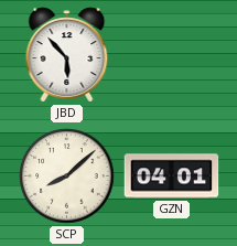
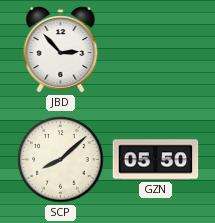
JBD: 5:53 -> 2:53
GZN: 04:01 -> 05:50
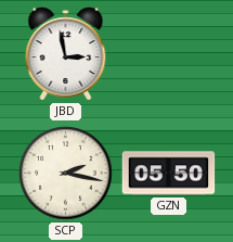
JBD: 2:53 -> 2:58
SCP: 8:08 -> 2:17
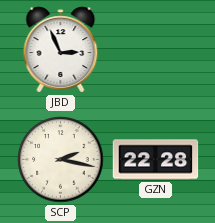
JBD: 2:58 -> 2:56
GZN: 05:50 -> 22:28
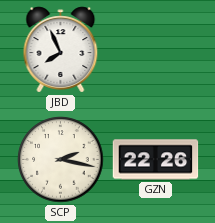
JBD: 2:56 -> 7:56
GZN: 22:28 -> 22:26
